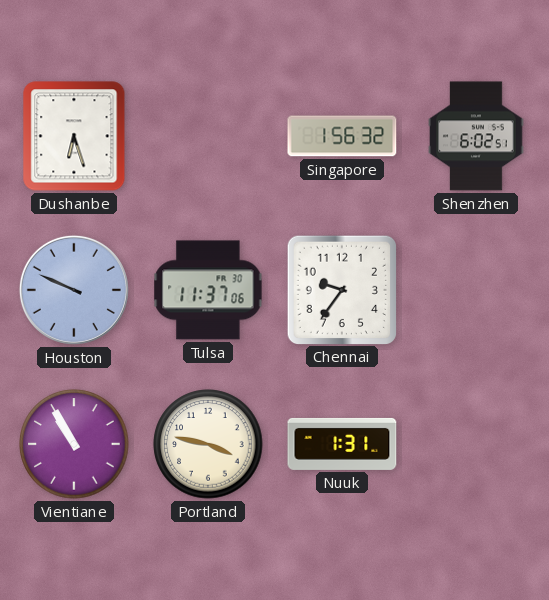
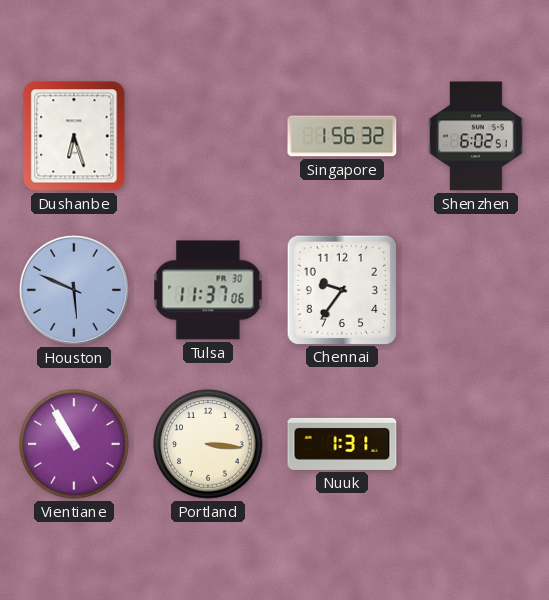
Houston: 9:49 -> 5:49
Portland: 3:47 -> 3:16
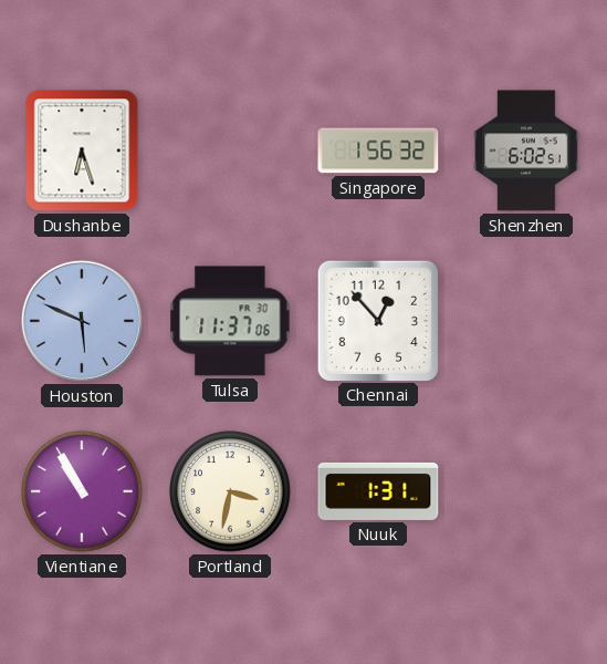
Chennai: 9:36 -> 12:53
Portland: 3:16 -> 3:32
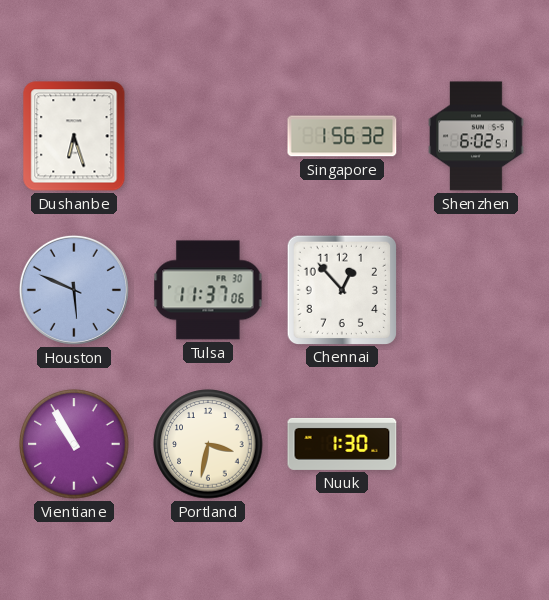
Nuuk: 1:31 -> 1:30
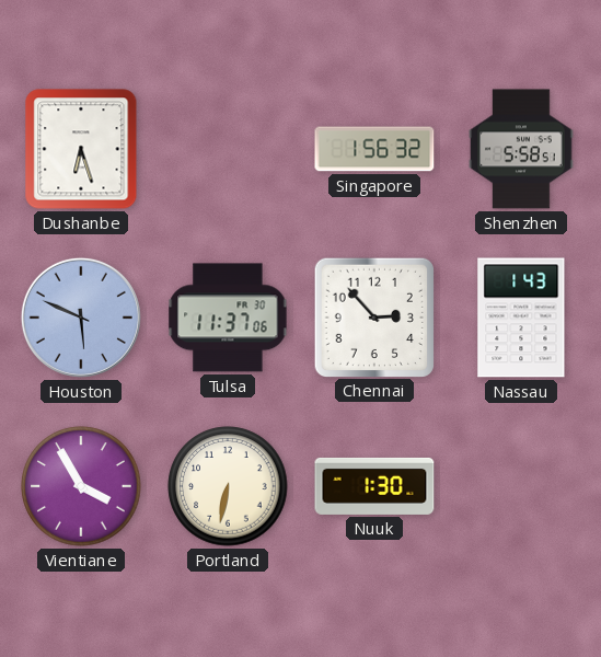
Shenzhen: 6:02 -> 5:58
Chennai: 12:53 -> 2:53
Nassau: none -> 1:43
Vientiane: 10:55 -> 3:55
Portland: 3:32 -> 6:32
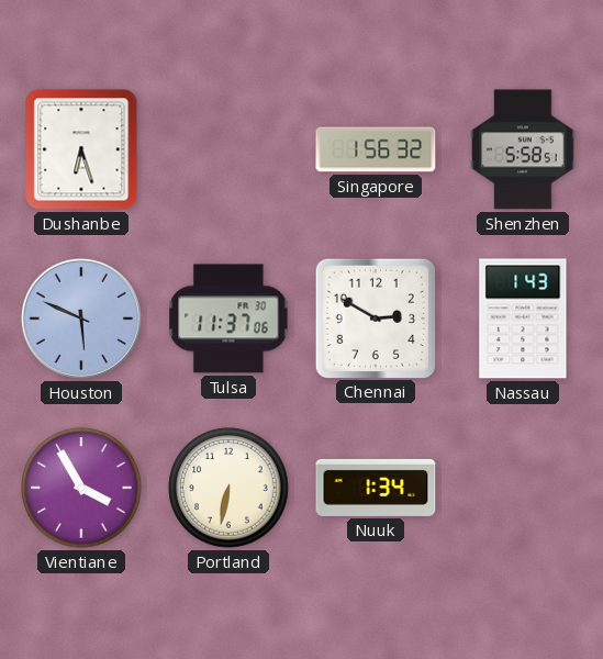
Chennai: 2:53 -> 2:50
Nuuk: 1:30 -> 1:34
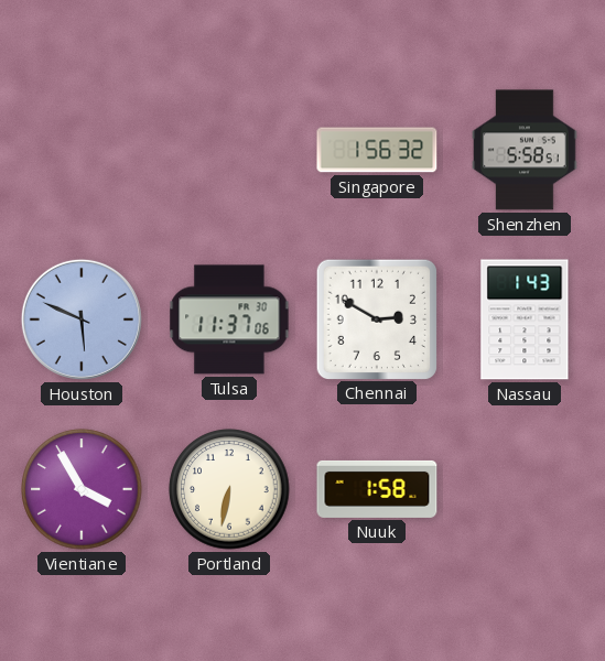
Dushanbe: 6:27 -> none
Nuuk: 1:34 -> 1:58
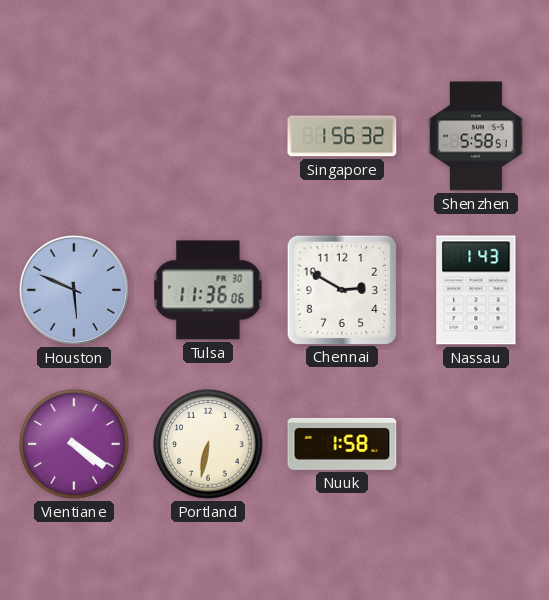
Tulsa: 11:37 -> 11:36
Vientiane: 3:55 -> 4:21
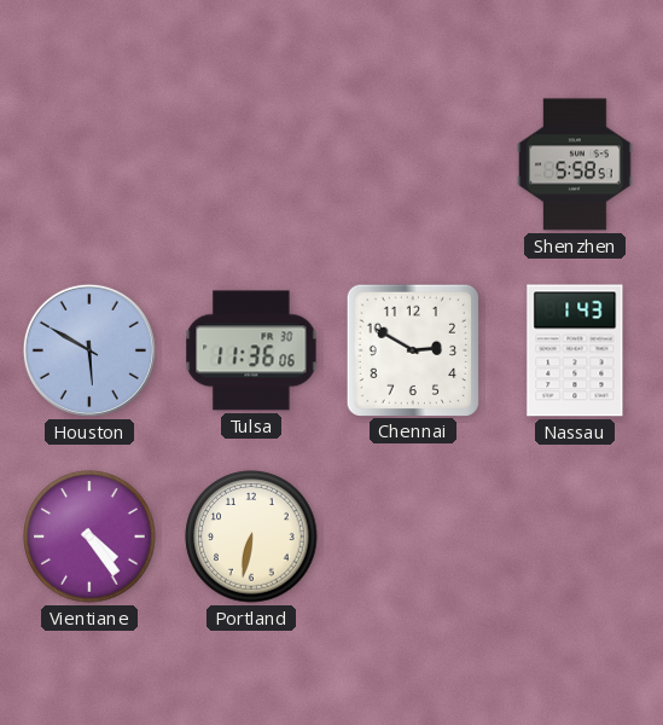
Singapore: 1:56 -> none
Houston: 5:49 -> 5:50
Vientiane: 4:21 -> 4:24
Nuuk: 1:58 -> none
